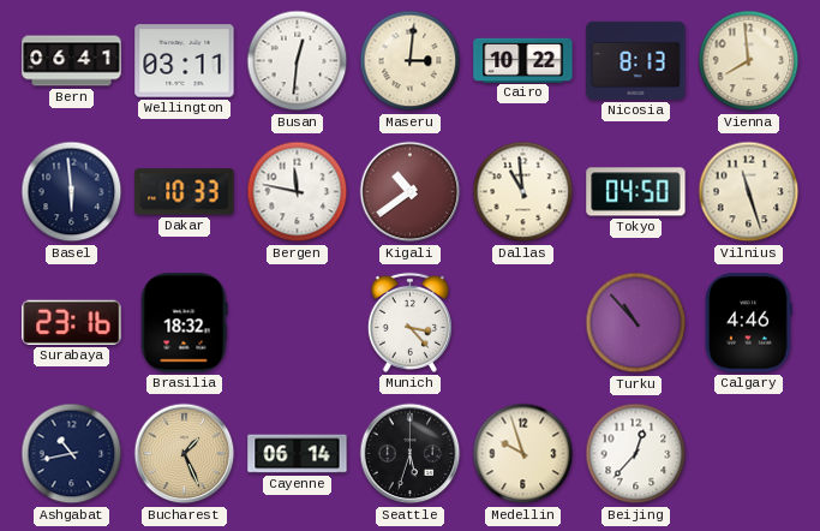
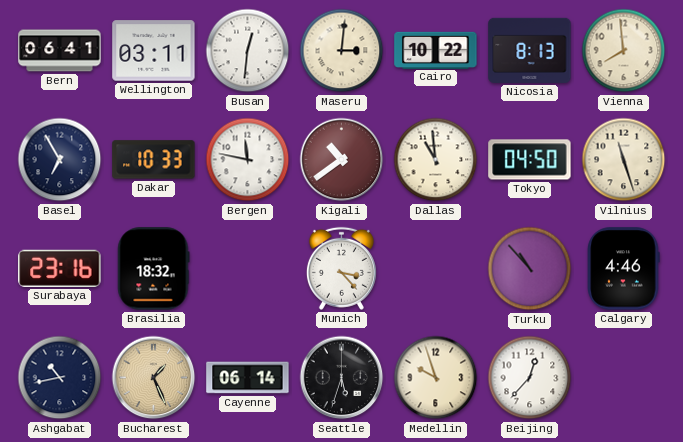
Basel: 5:59 -> 6:55
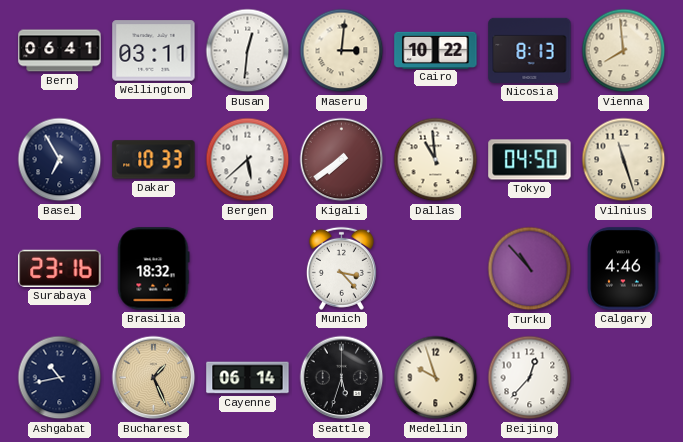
Bergen: 11:47 -> 5:38
Kigali: 10:39 -> 7:39
